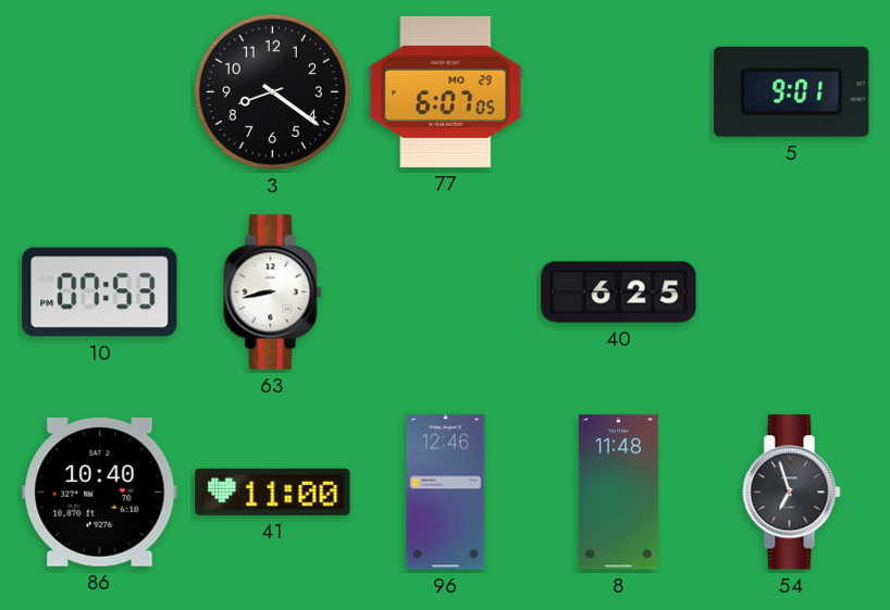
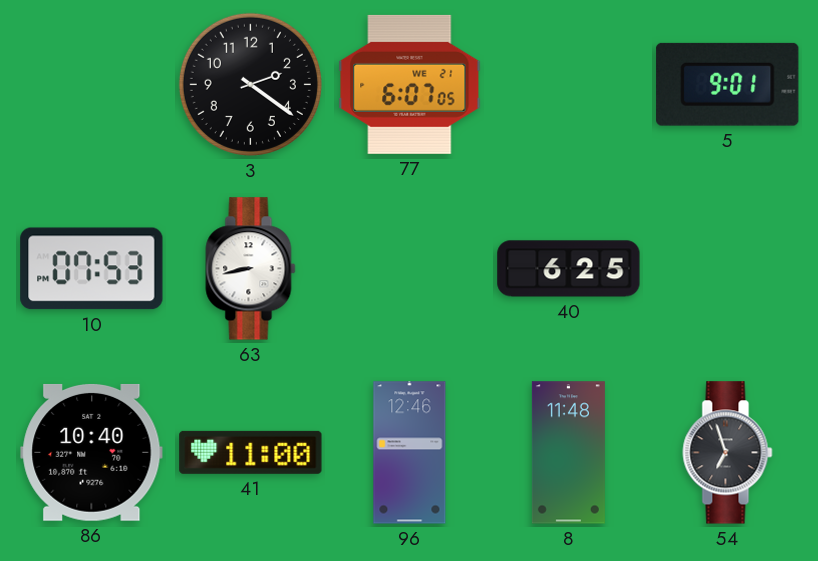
3: 8:21 -> 2:21
77 date: MO 29 -> WE 21
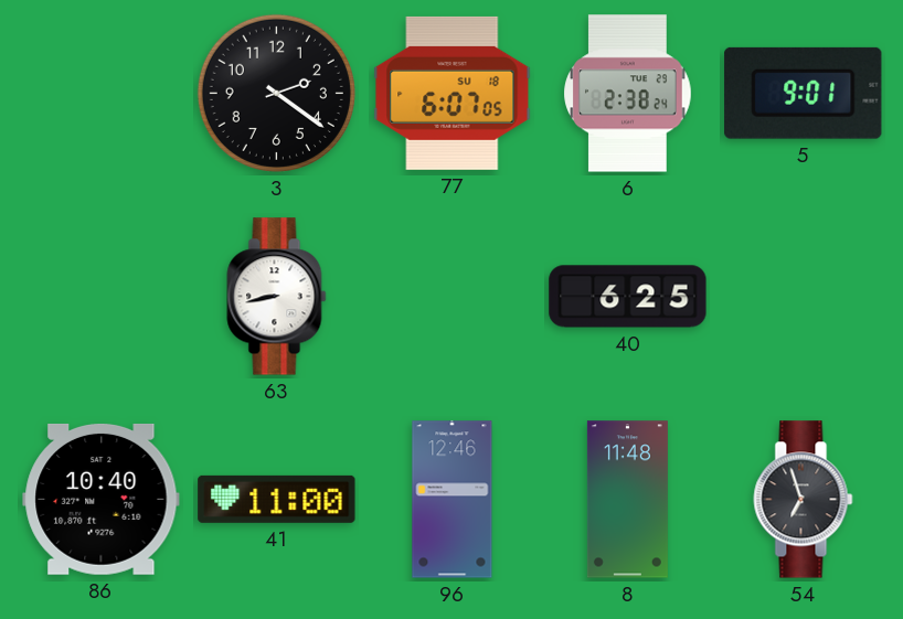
77 date: WE 21 -> SU 18
6: none -> 2:38
10: 07:53 -> none
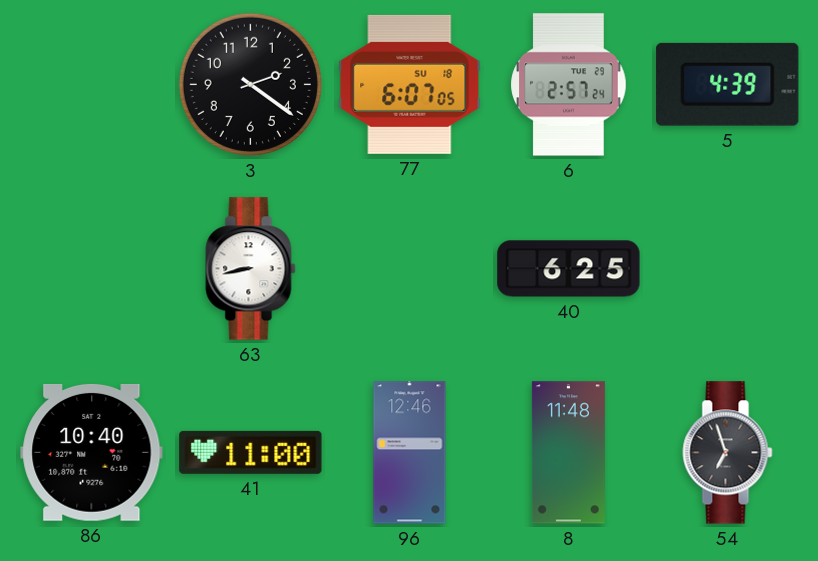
6: 2:38 -> 2:57
5: 9:01 -> 4:39
